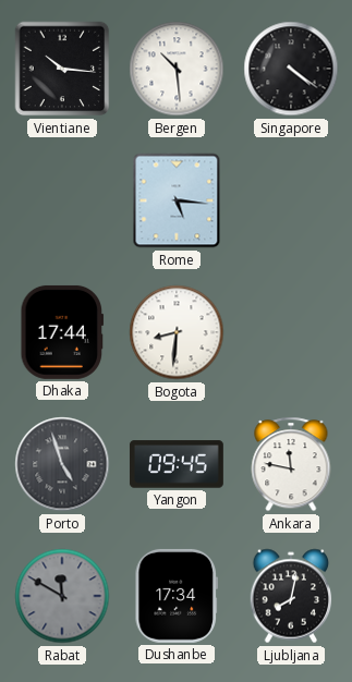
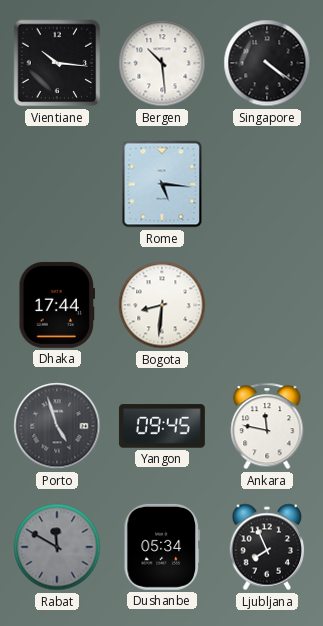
Dushanbe: 17:34 -> 05:34
Ljubljana: 8:02 -> 7:56
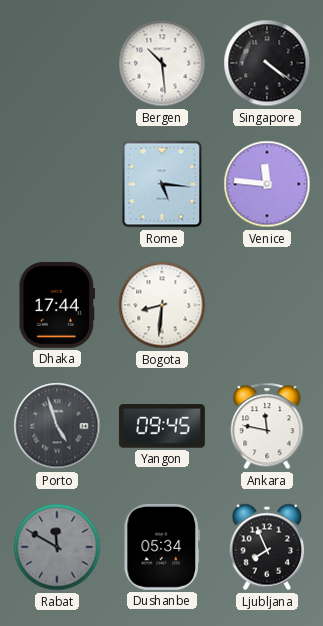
Vientiane: 10:16 -> none
Venice: none -> 11:46
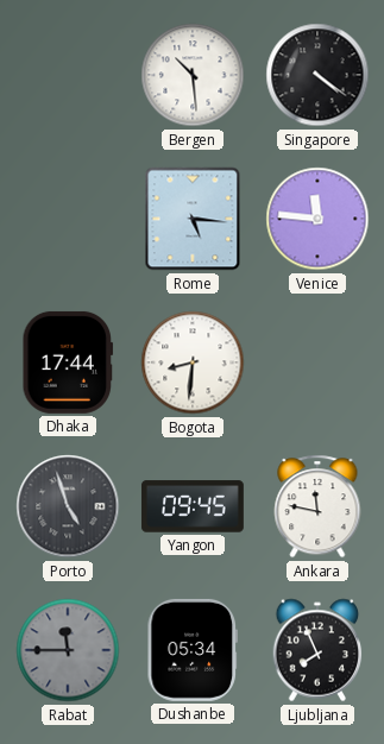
Rabat: 11:50 -> 11:45
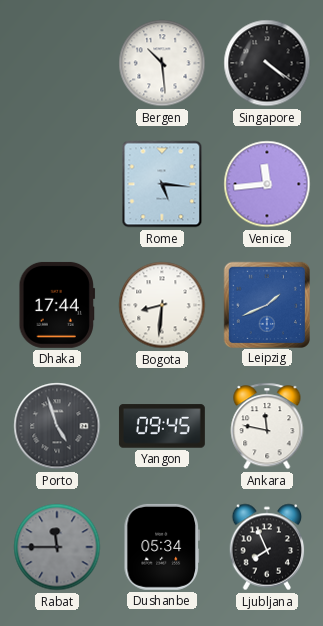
Venice: 11:46 -> 11:44
Leipzig: none -> 1:41
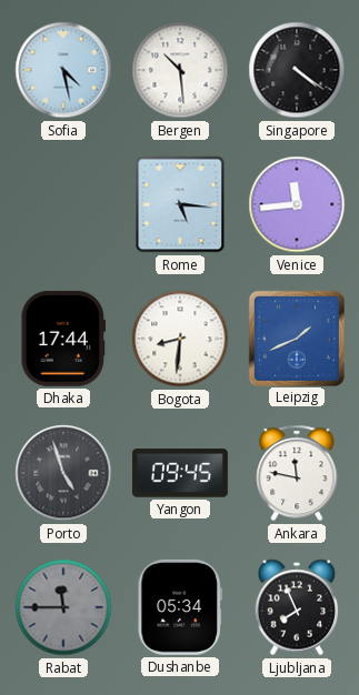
Sofia: none -> 4:28
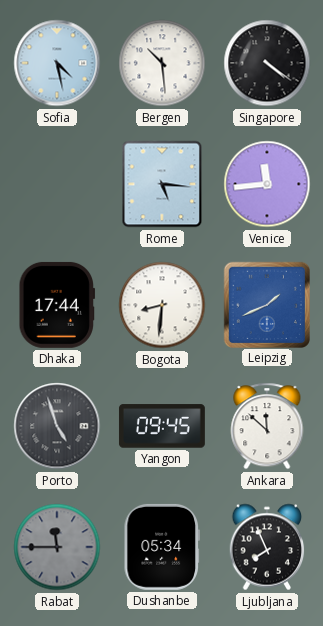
Ankara: 11:47 -> 11:52
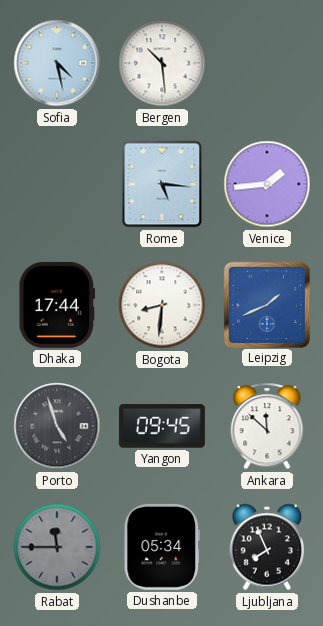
Singapore: 4:21 -> none
Venice: 11:44 -> 1:44
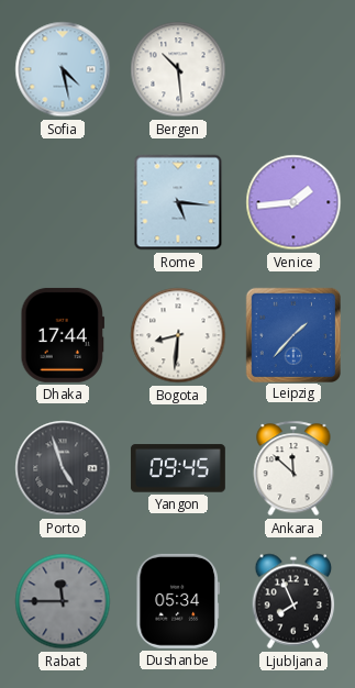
Leipzig: 1:41 -> 1:37
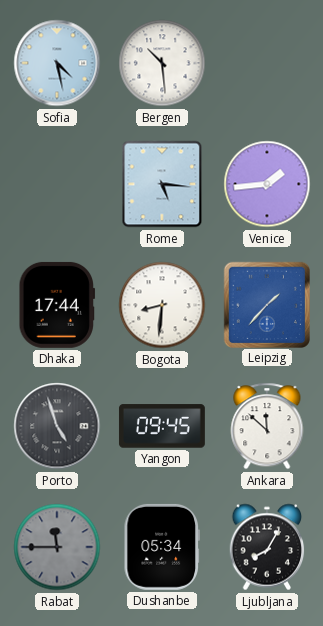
Ljubljana: 7:56 -> 8:05
